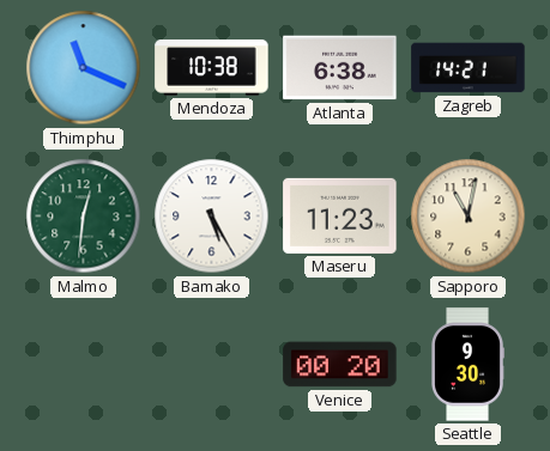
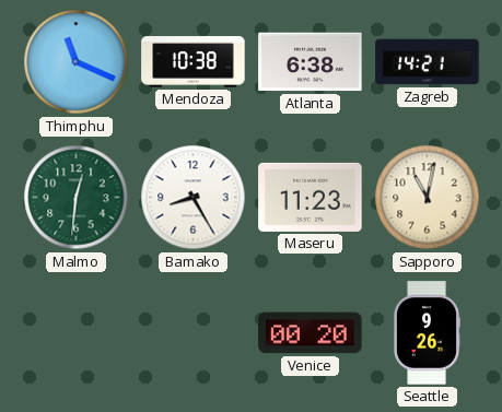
Bamako: 5:25 -> 8:25
Seattle: 9:30 -> 9:26
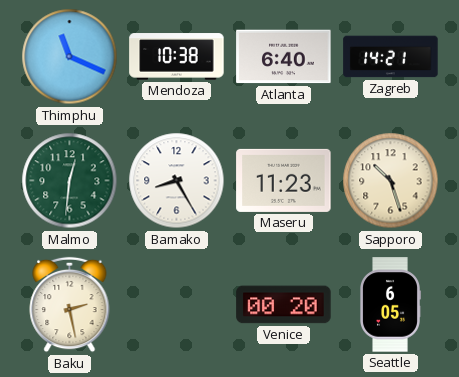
Atlanta: 6:38 -> 6:40
Sapporo: 11:02 -> 10:27
Baku: none -> 2:28
Seattle: 9:26 -> 6:05
